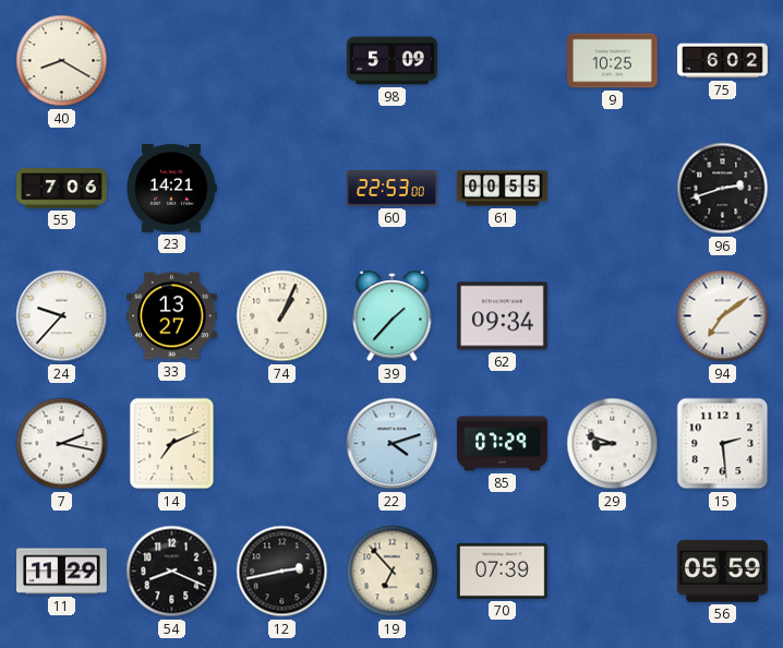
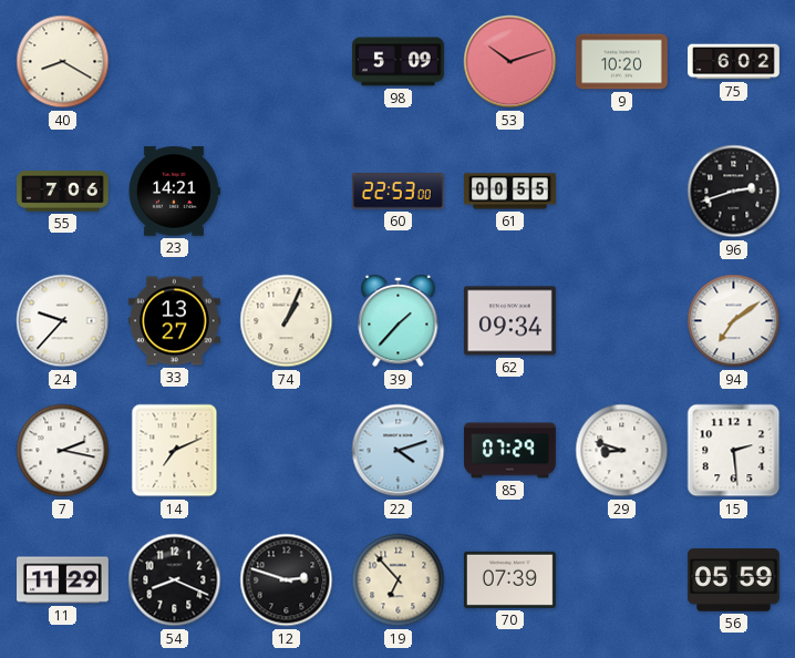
53: none -> 10:12
9: 10:25 -> 10:20
12: 2:43 -> 2:48
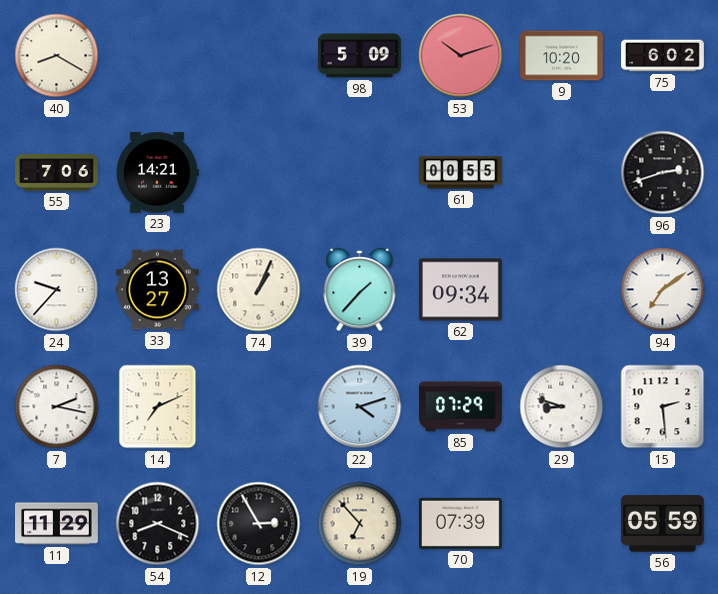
60: 22:53 -> none
12: 2:48 -> 2:55
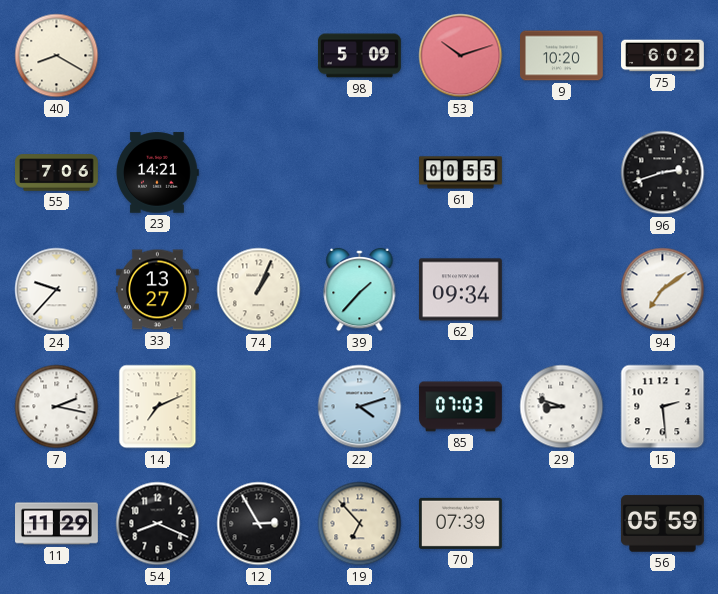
85: 07:29 -> 07:03
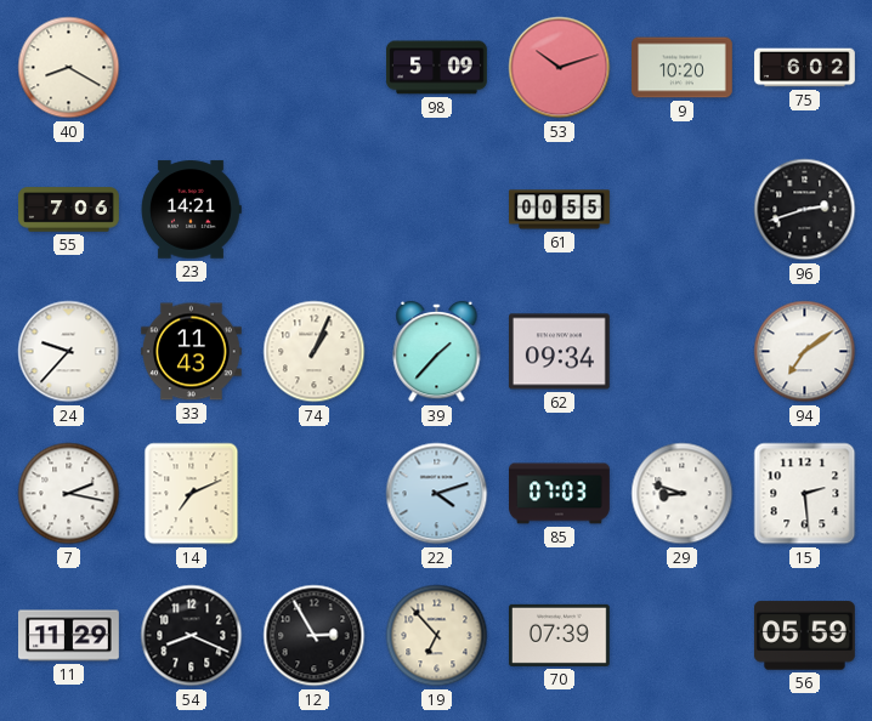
33: 13:27 -> 11:43
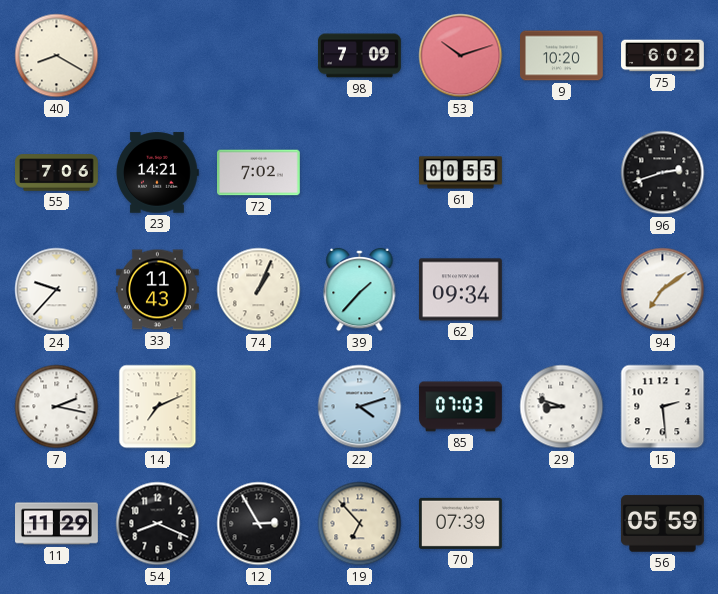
98: 5:09 -> 7:09
72: none -> 7:02
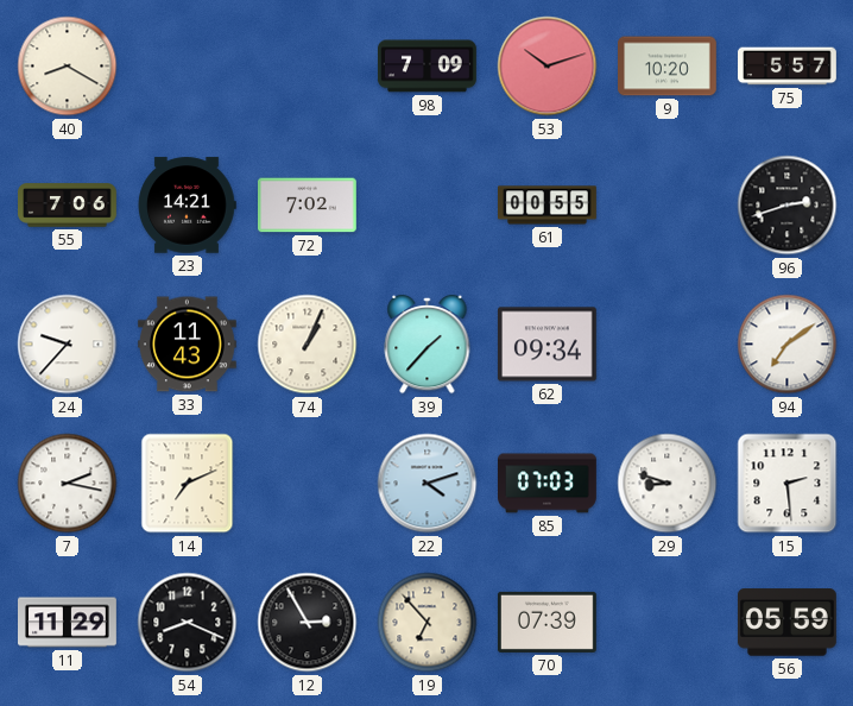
75: 6:02 -> 5:57
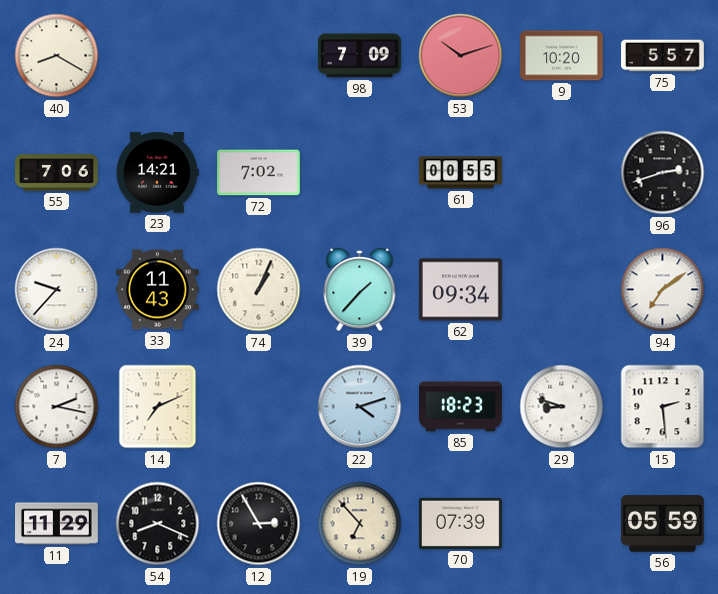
85: 07:03 -> 18:23
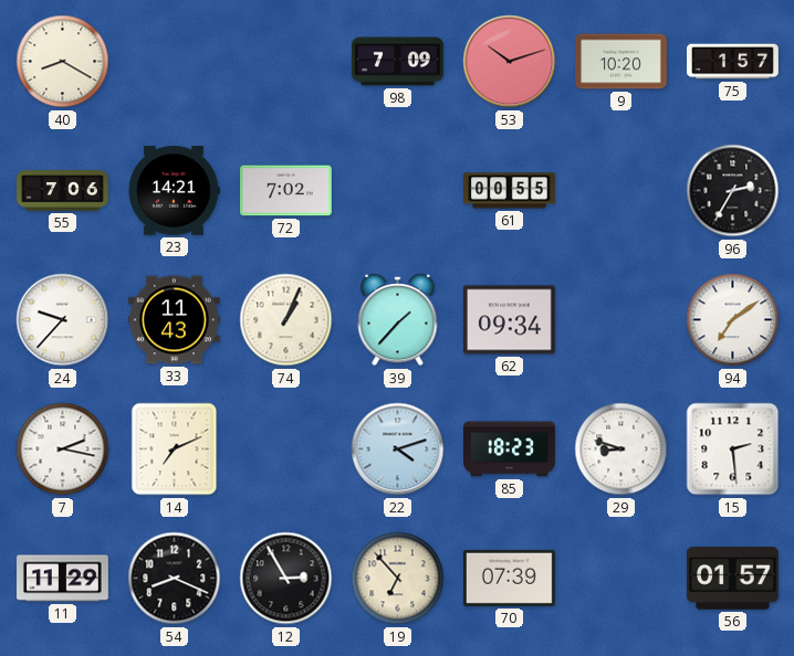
75: 5:57 -> 1:57
96: 2:42 -> 2:35
56: 05:59 -> 01:57
